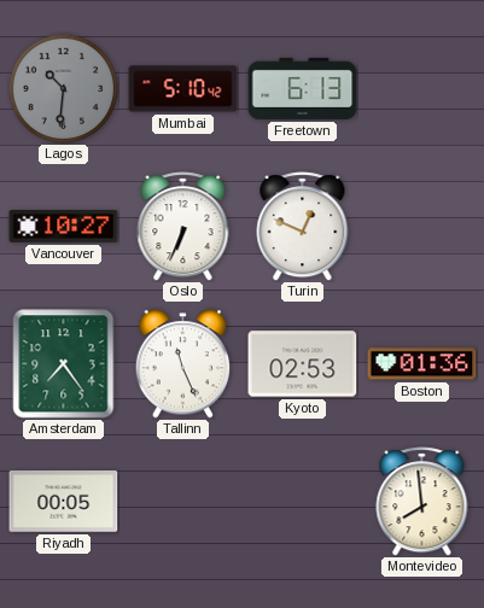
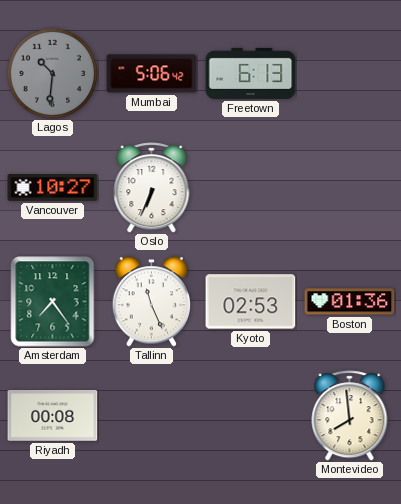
Mumbai: 5:10 -> 5:06
Turin: 12:49 -> none
Riyadh: 00:05 -> 00:08
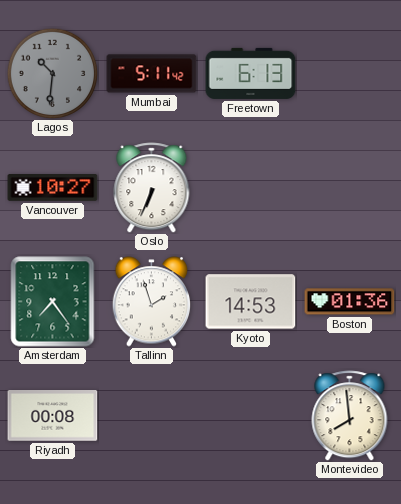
Mumbai: 5:06 -> 5:11
Tallinn: 11:26 -> 1:57
Kyoto: 02:53 -> 14:53
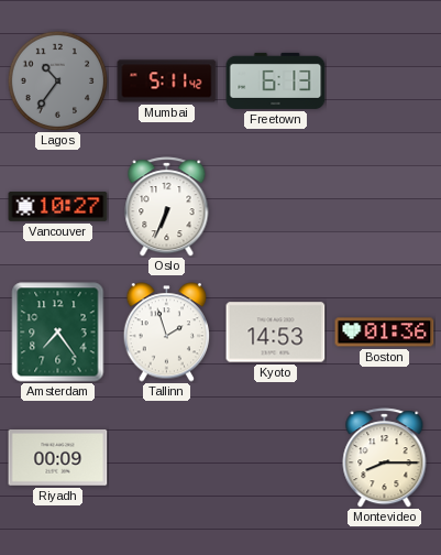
Lagos: 10:31 -> 10:36
Riyadh: 00:08 -> 00:09
Montevideo: 7:59 -> 8:15
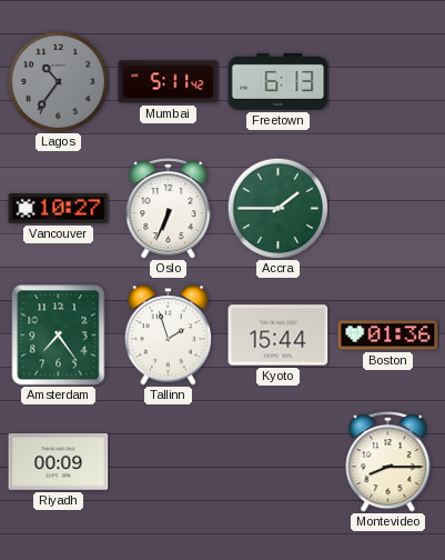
Accra: none -> 1:45
Kyoto: 14:53 -> 15:44
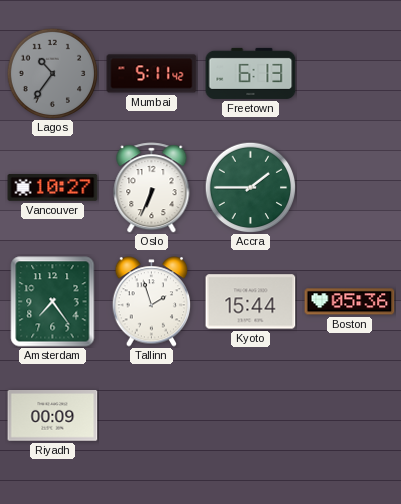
Boston: 01:36 -> 05:36
Montevideo: 8:15 -> none
